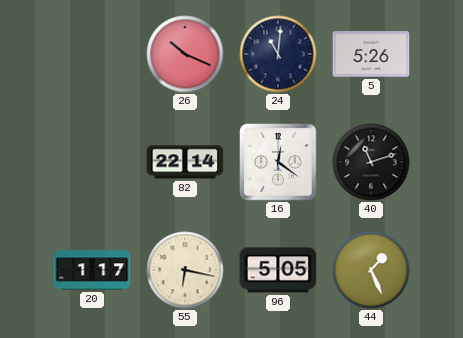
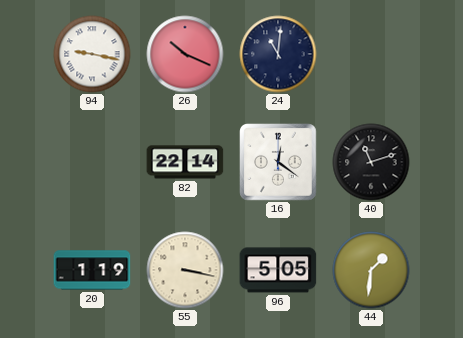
94: none -> 9:17
5: 5:26 -> none
20: 1:17 -> 1:19
55: 6:17 -> 3:17
44: 1:26 -> 1:31
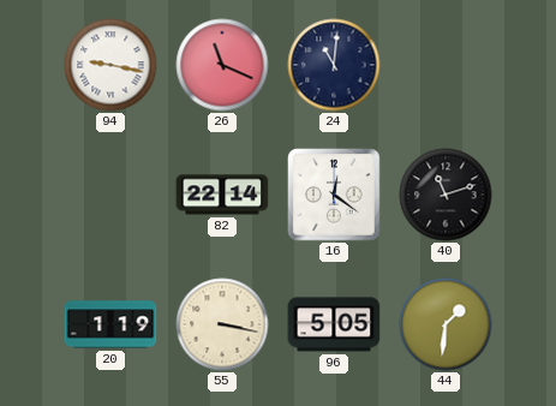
26: 10:19 -> 11:19
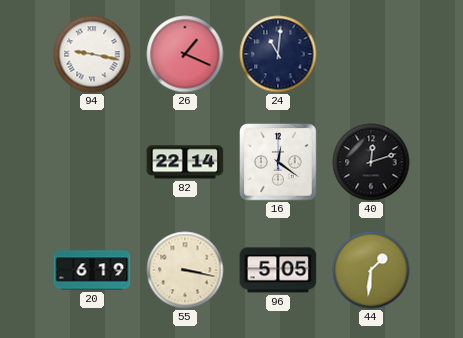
26: 11:19 -> 1:19
40: 11:12 -> 12:12
20: 1:19 -> 6:19
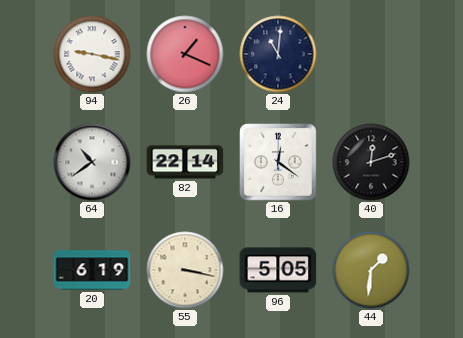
64: none -> 10:39
